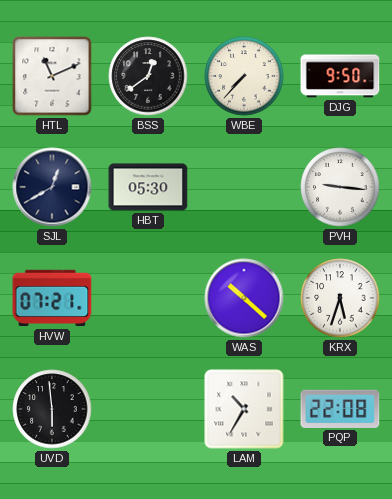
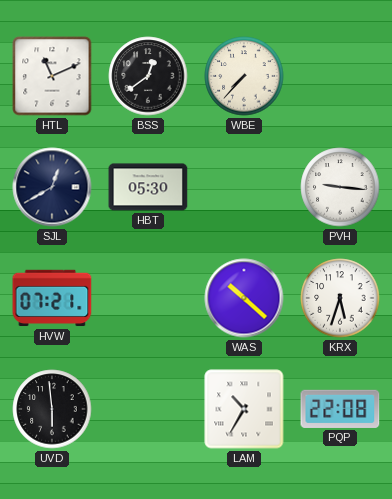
DJG: 9:50 -> none
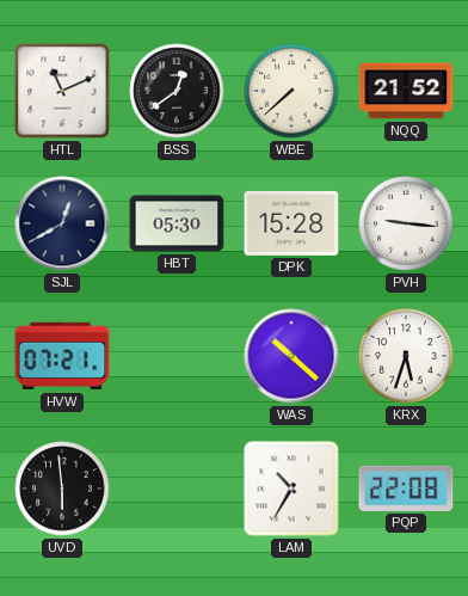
WBE: 7:37 -> 7:38
NQQ: none -> 21:52
DPK: none -> 15:28
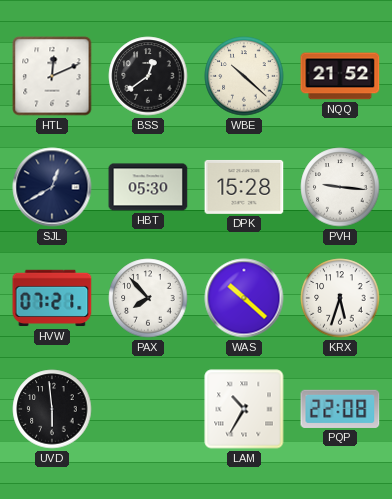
HTL: 11:11 -> 12:11
WBE: 7:38 -> 10:22
PAX: none -> 7:53
